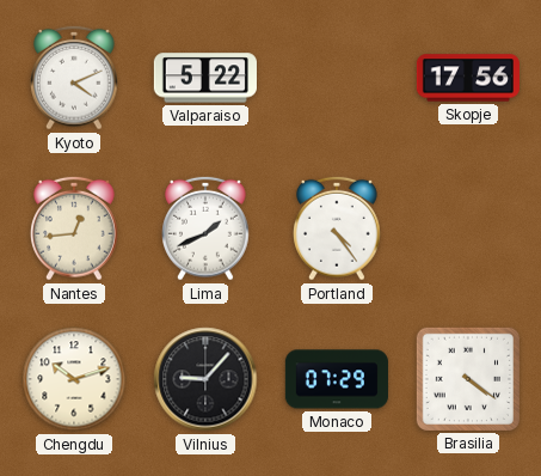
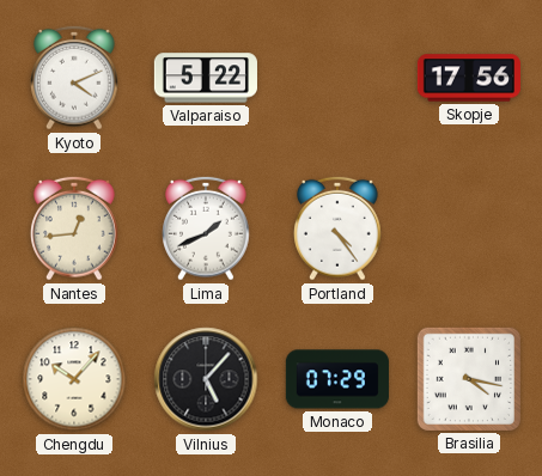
Chengdu: 10:12 -> 10:07
Vilnius: 9:07 -> 5:07
Brasilia: 4:21 -> 4:17
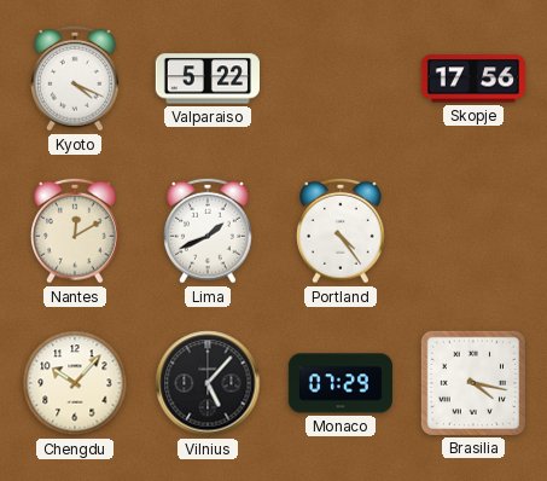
Kyoto: 4:11 -> 4:19
Nantes: 12:44 -> 12:10
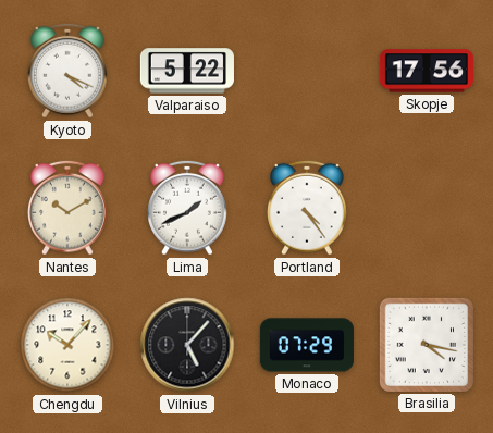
Nantes: 12:10 -> 10:10
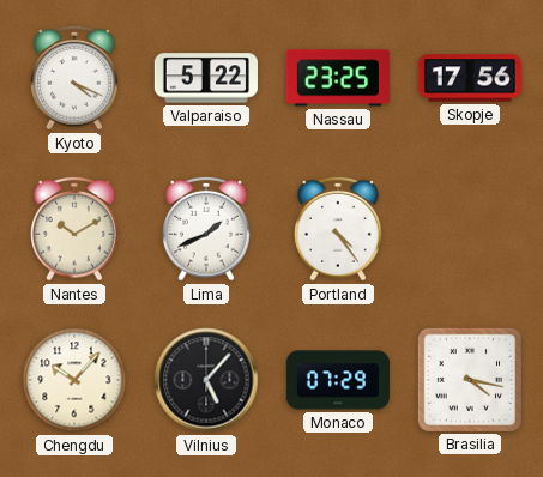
Nassau: none -> 23:25
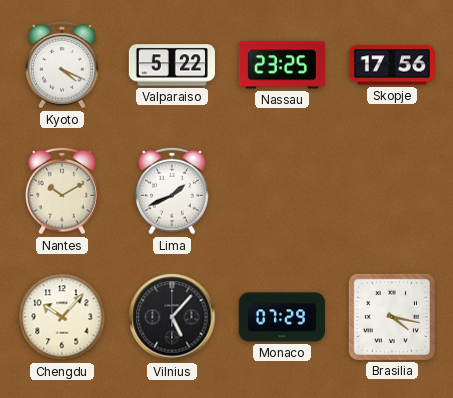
Portland: 4:24 -> none
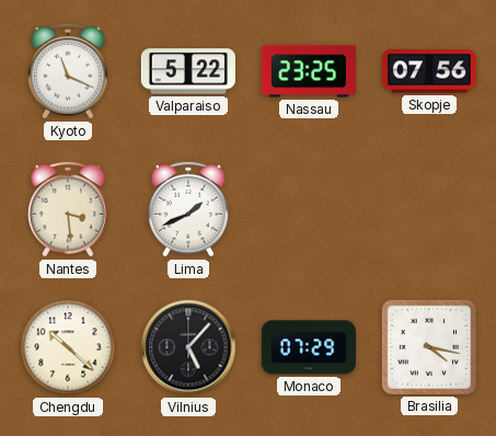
Kyoto: 4:19 -> 11:19
Skopje: 17:56 -> 07:56
Nantes: 10:10 -> 3:29
Chengdu: 10:07 -> 10:22
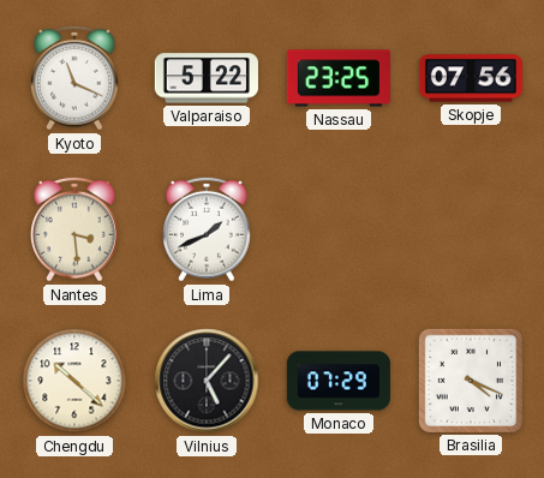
Brasilia: 4:17 -> 4:19
